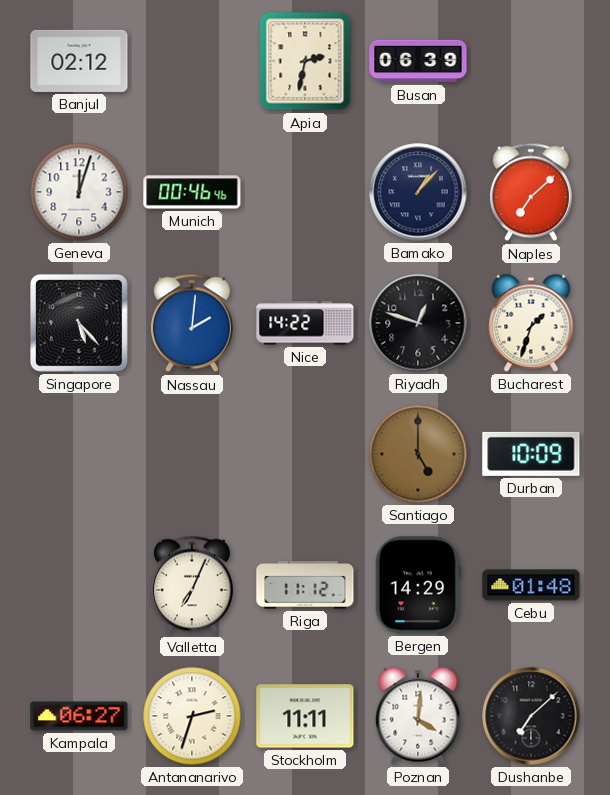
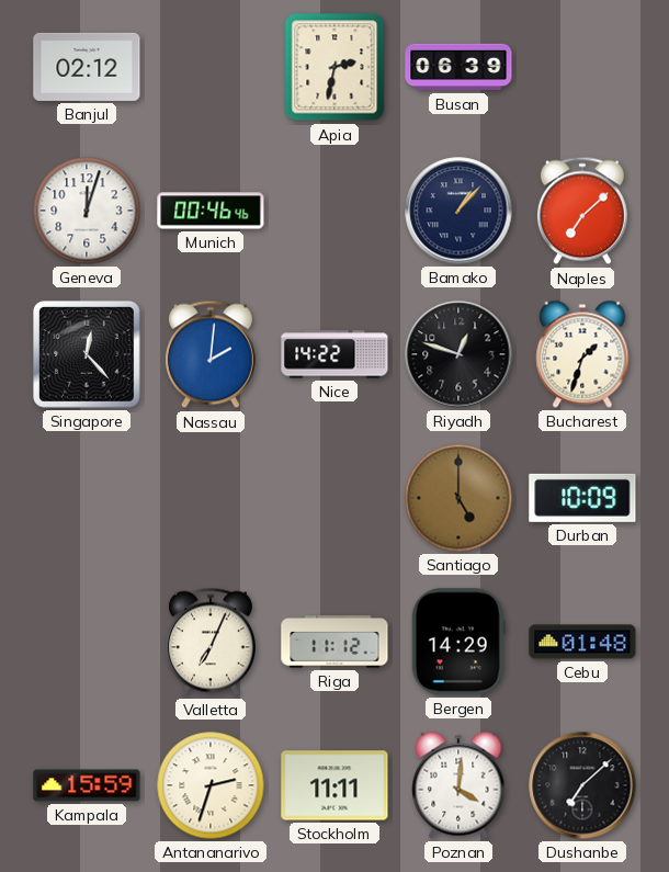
Singapore: 5:23 -> 12:23
Kampala: 06:27 -> 15:59
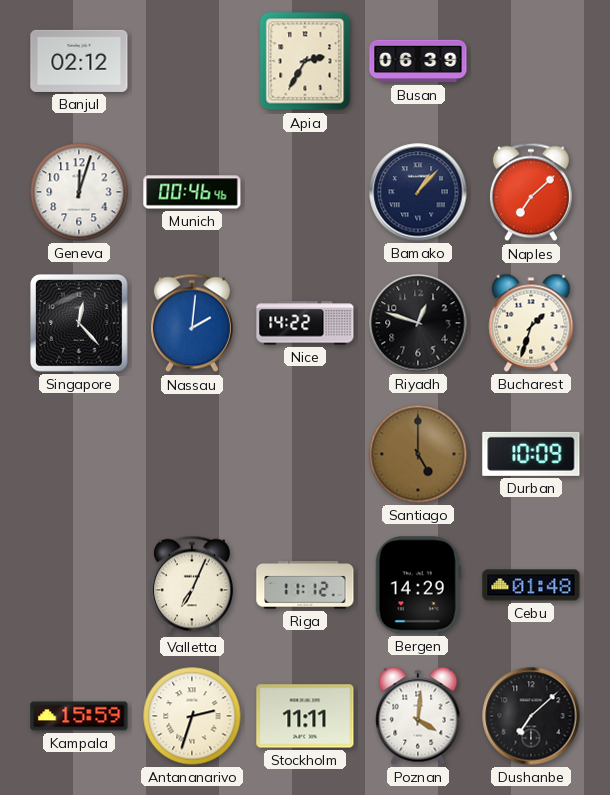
Apia: 2:32 -> 2:35
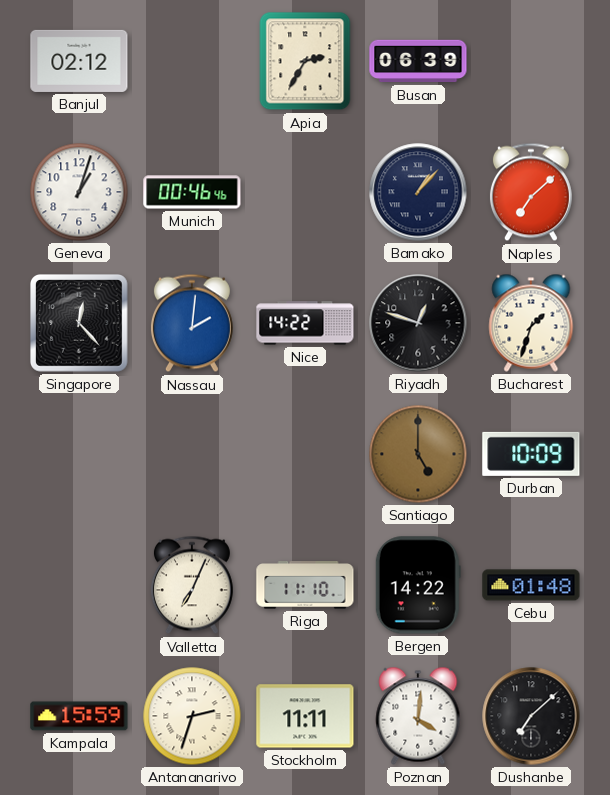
Geneva: 12:03 -> 1:03
Riga: 11:12 -> 11:10
Bergen: 14:29 -> 14:22
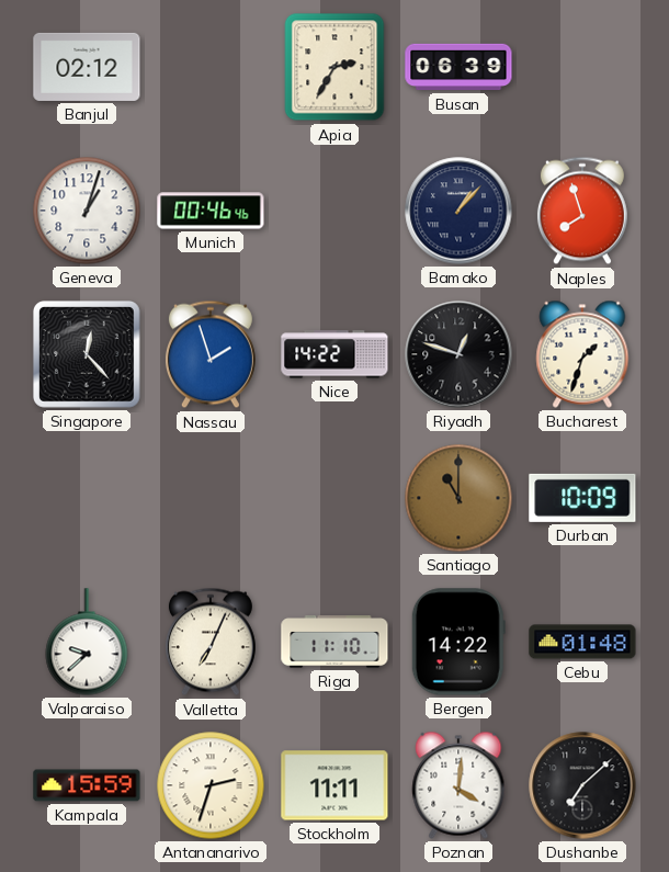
Naples: 7:08 -> 7:57
Nassau: 2:01 -> 1:57
Santiago: 5:00 -> 11:00
Valparaiso: none -> 9:38
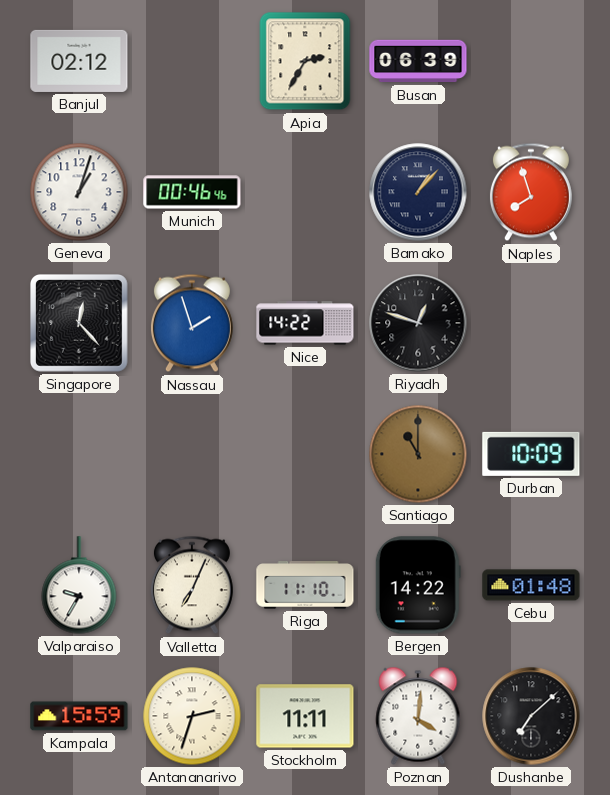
Bucharest: 1:33 -> none
Valparaiso: 9:38 -> 9:35
